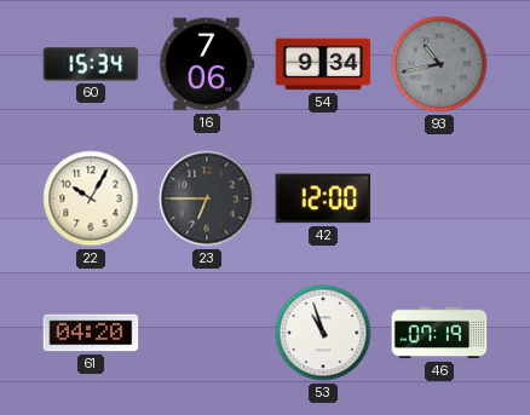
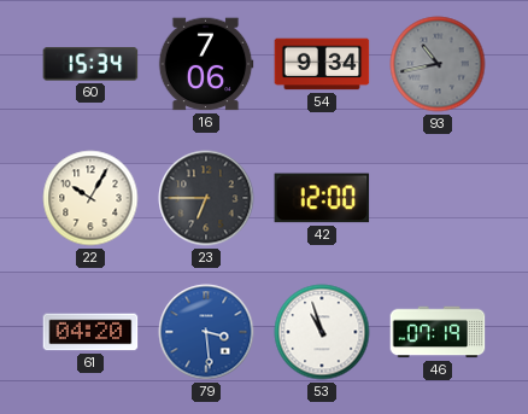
79: none -> 3:29
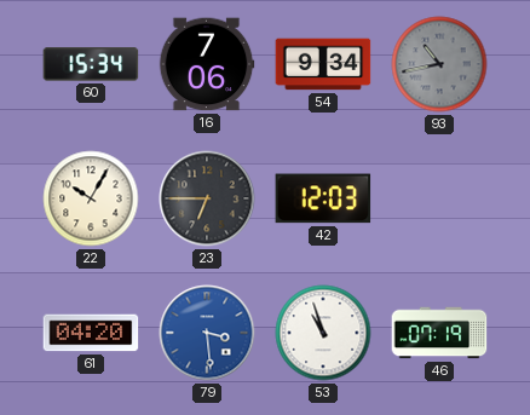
42: 12:00 -> 12:03
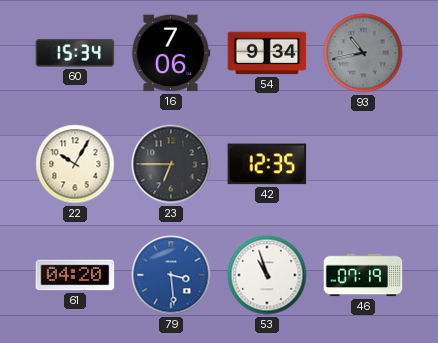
42: 12:03 -> 12:35
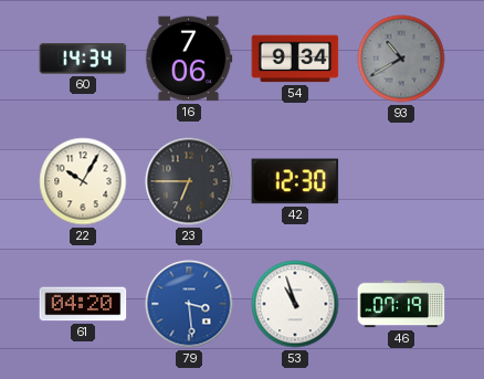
60: 15:34 -> 14:34
93: 10:43 -> 10:40
42: 12:35 -> 12:30
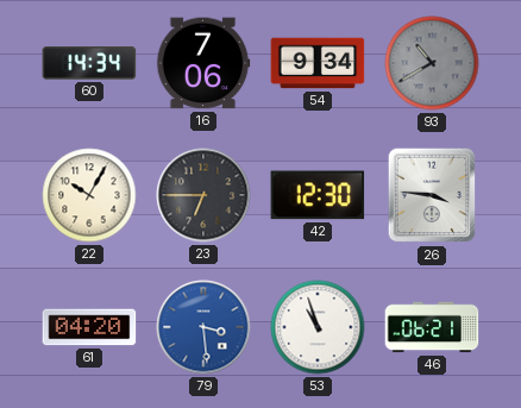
26: none -> 3:46
46: 07:19 -> 06:21
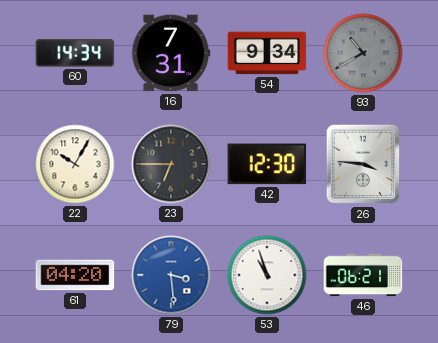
16: 7:06 -> 7:31
